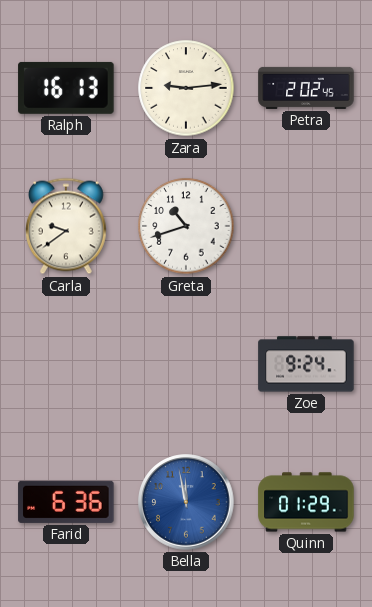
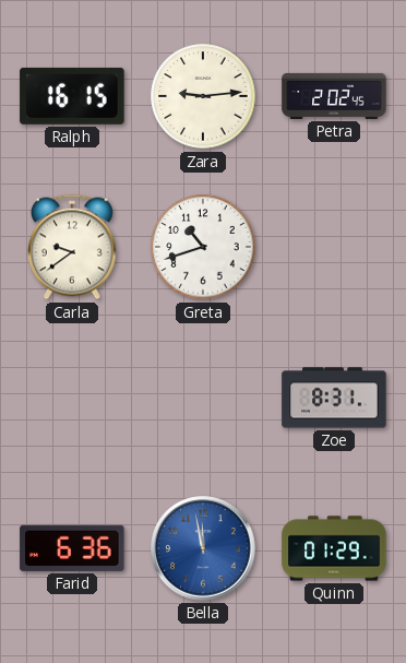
Ralph: 16:13 -> 16:15
Zoe: 9:24 -> 8:31
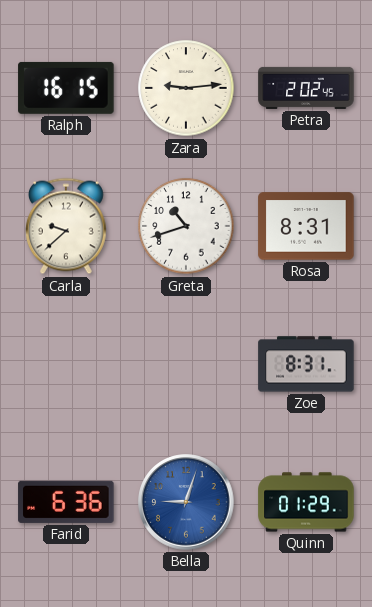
Carla: 9:39 -> 9:38
Rosa: none -> 8:31
Bella: 11:58 -> 9:03
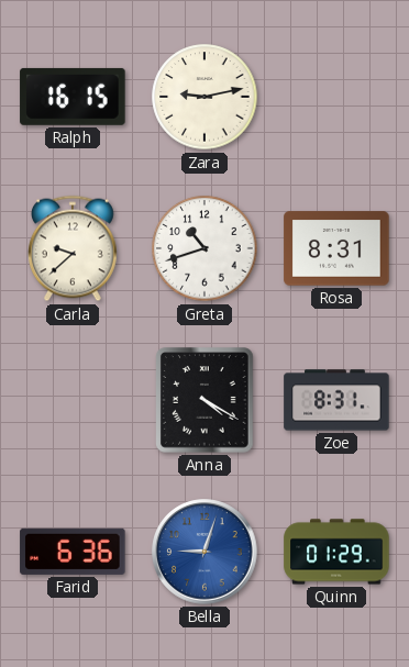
Zara: 9:14 -> 9:13
Petra: 2:02 -> none
Anna: none -> 4:20
